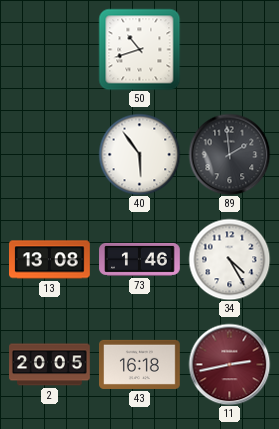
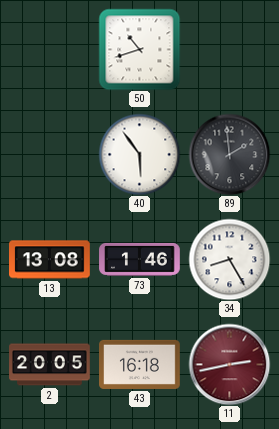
34: 4:25 -> 8:25
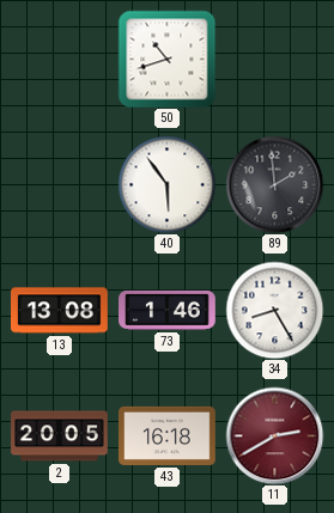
11: 2:43 -> 2:40
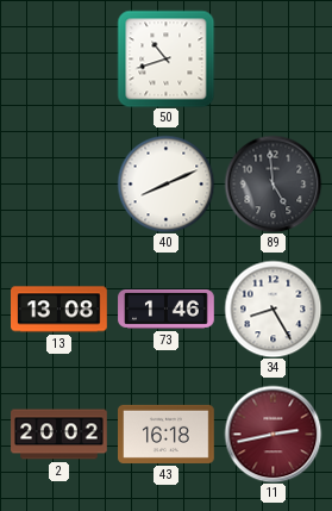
40: 5:54 -> 8:11
89: 1:59 -> 4:59
2: 20:05 -> 20:02
11: 2:40 -> 2:43
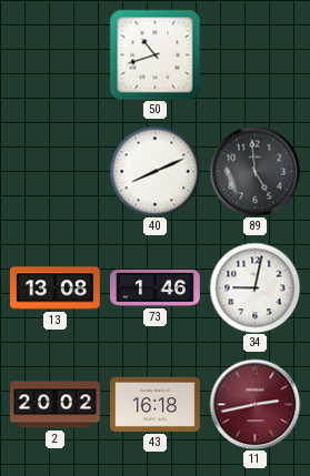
34: 8:25 -> 9:02
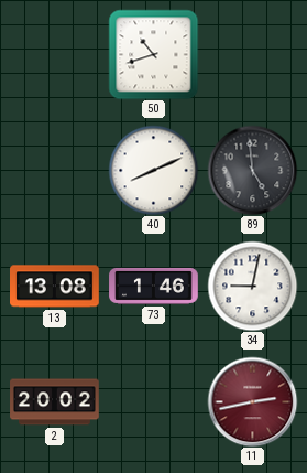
43: 16:18 -> none
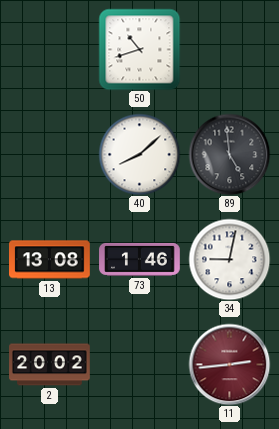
40: 8:11 -> 8:08
11: 2:43 -> 2:44
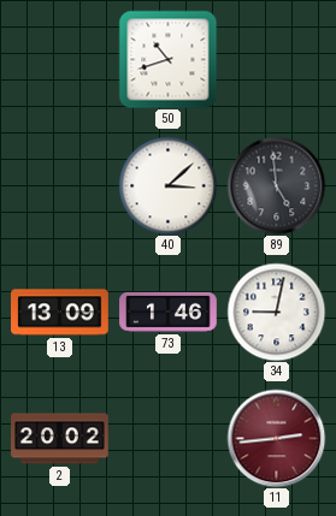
40: 8:08 -> 3:08
13: 13:08 -> 13:09
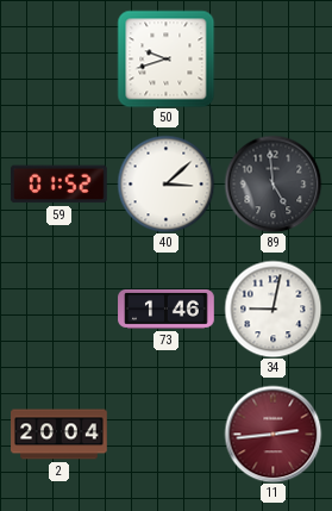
50: 10:42 -> 9:42
59: none -> 01:52
13: 13:09 -> none
2: 20:02 -> 20:04
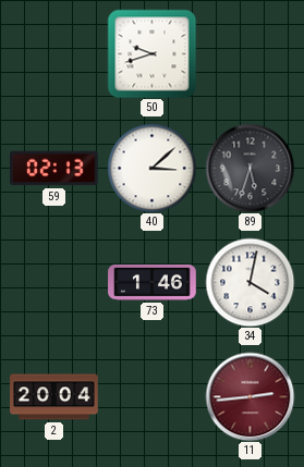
59: 01:52 -> 02:13
89: 4:59 -> 5:33
34: 9:02 -> 4:02
